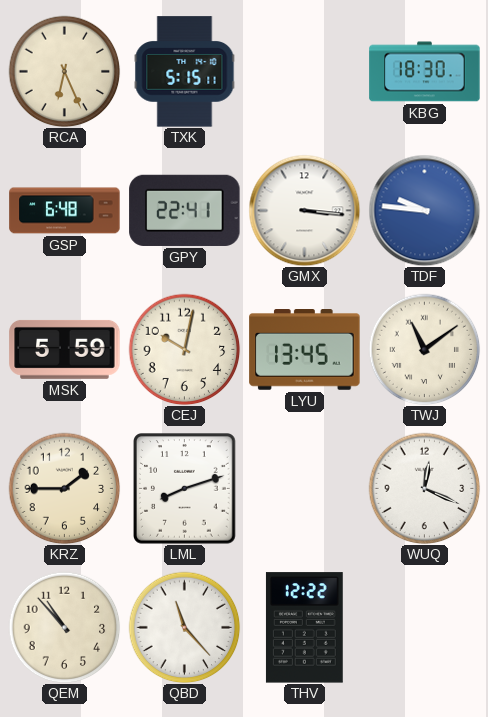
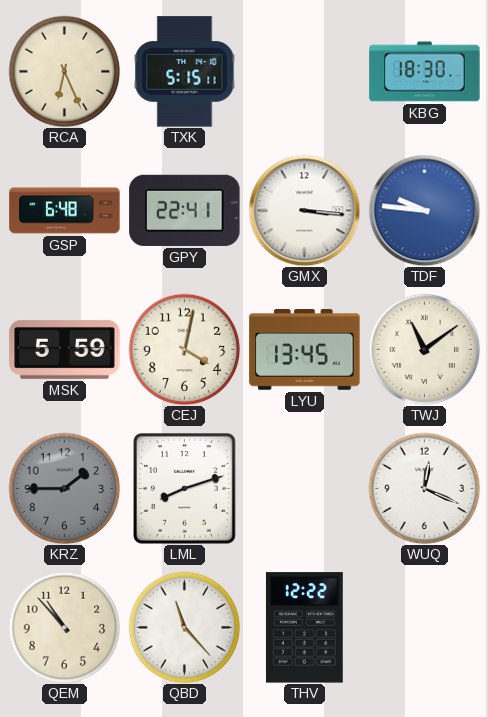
CEJ: 10:02 -> 4:02
KRZ dial: cream -> grey
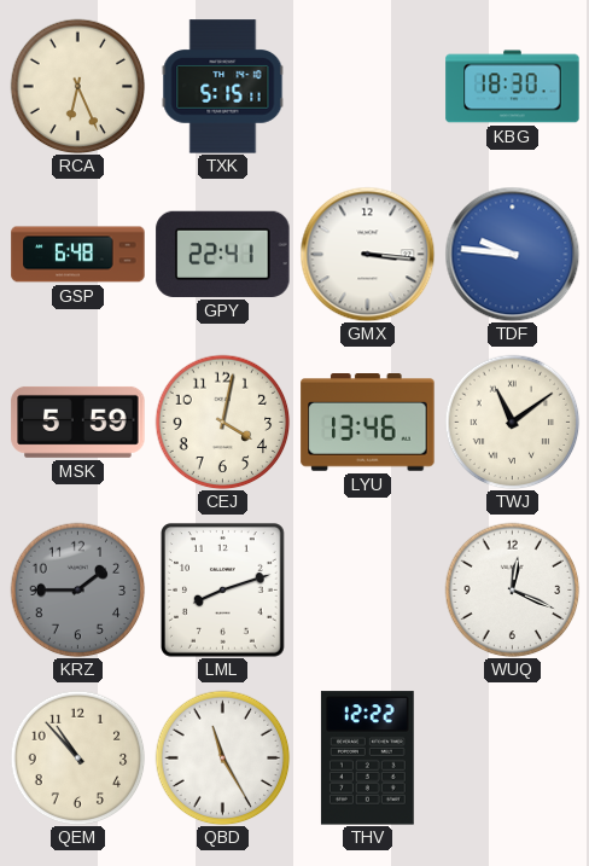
LYU: 13:45 -> 13:46
QBD: 11:23 -> 11:25
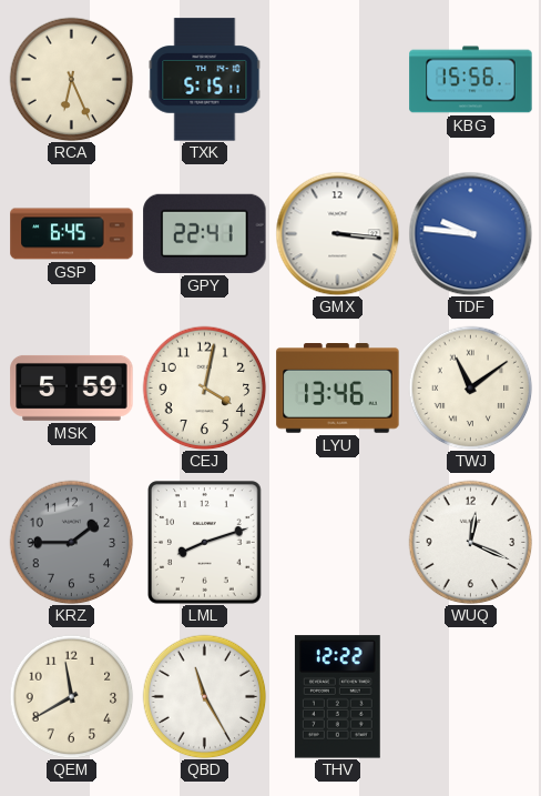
KBG: 18:30 -> 15:56
GSP: 6:48 -> 6:45
QEM: 10:53 -> 11:40
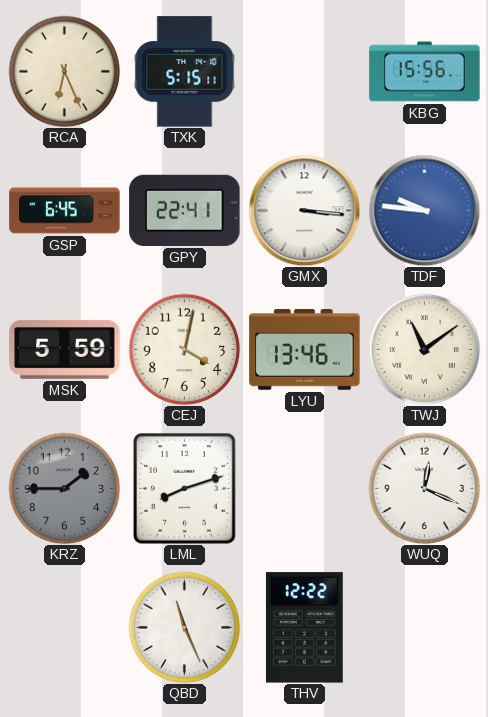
QEM: 11:40 -> none
QBD: 11:25 -> 11:26
